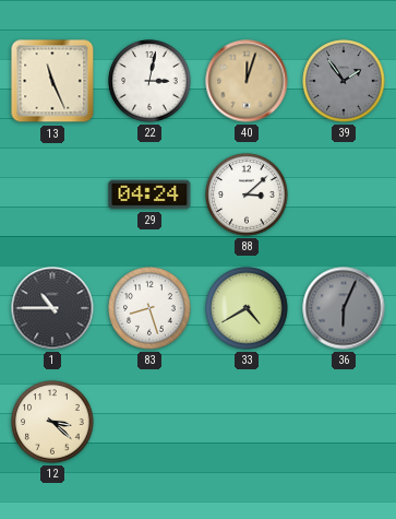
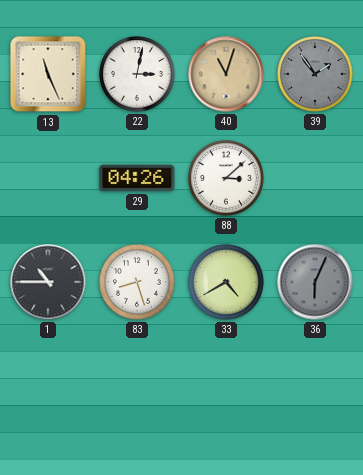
40: 12:03 -> 11:03
29: 04:24 -> 04:26
12: 3:22 -> none
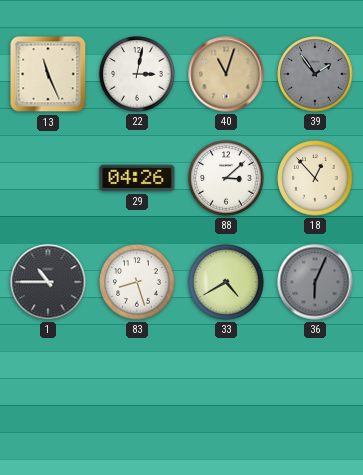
18: none -> 12:53
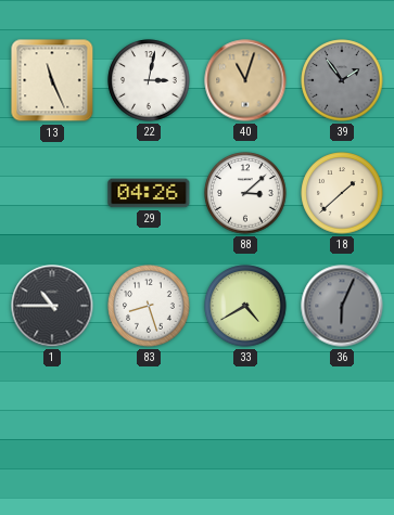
18: 12:53 -> 1:38
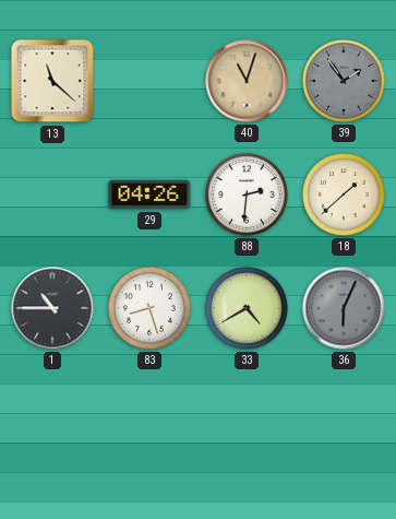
13: 11:26 -> 11:22
22: 3:02 -> none
88: 3:08 -> 2:31
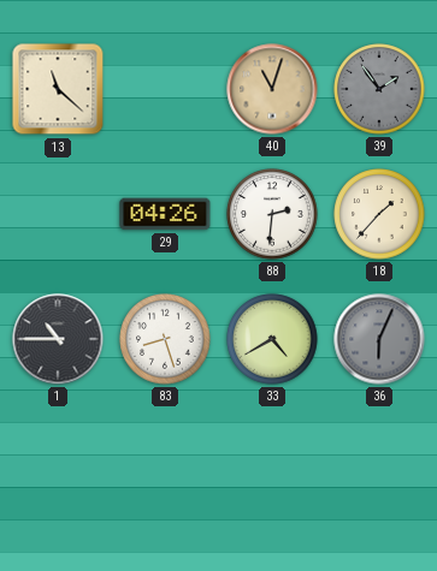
18: 1:38 -> 1:37
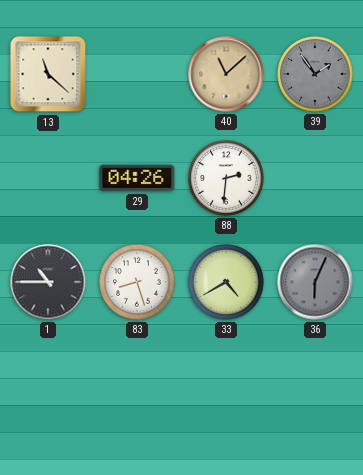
40: 11:03 -> 11:08
18: 1:37 -> none
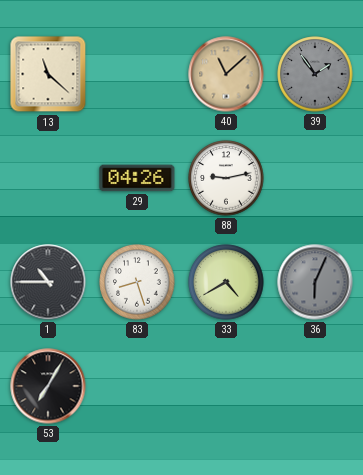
88: 2:31 -> 9:13
53: none -> 7:05
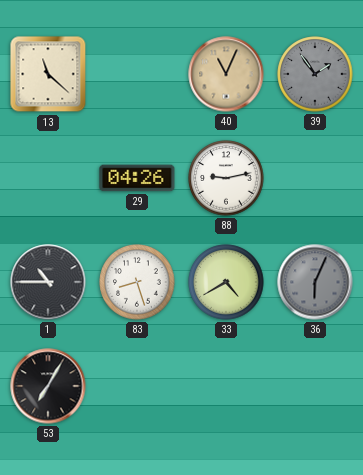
40: 11:08 -> 11:04
